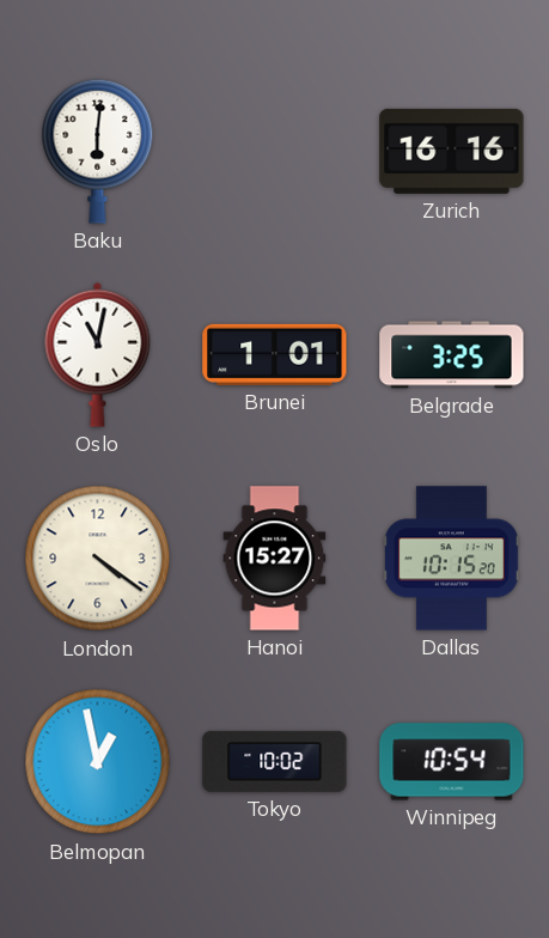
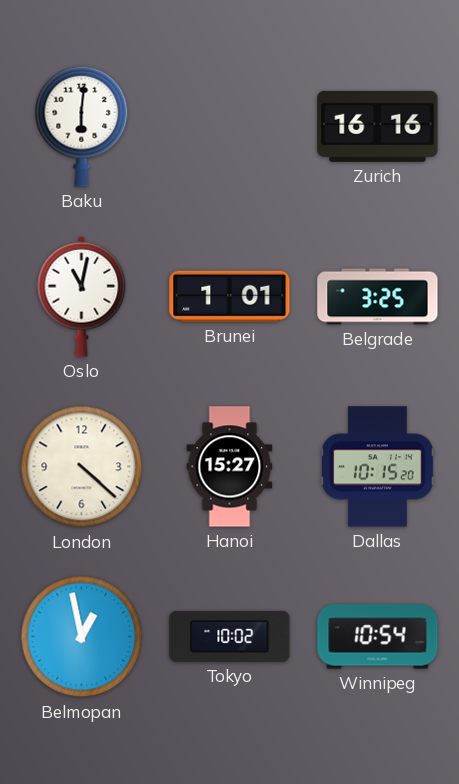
London: 4:21 -> 4:22
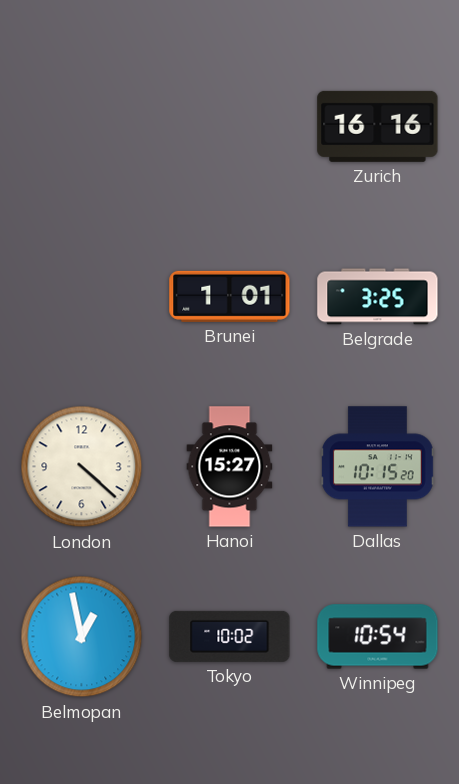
Baku: 6:01 -> none
Oslo: 11:02 -> none
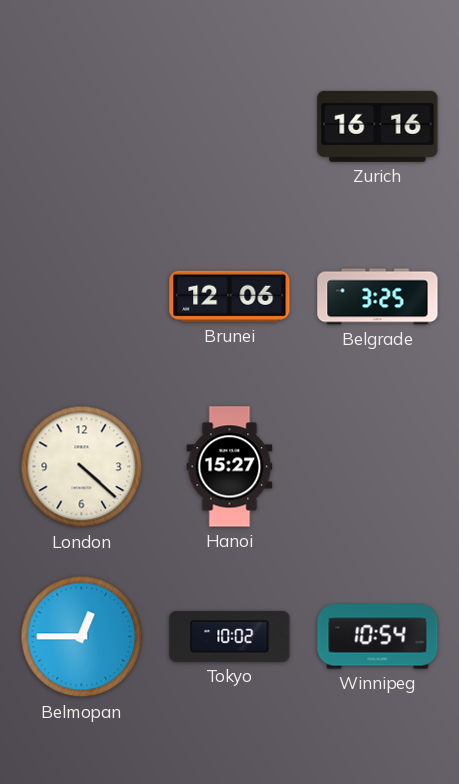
Brunei: 1:01 -> 12:06
Dallas: 10:15 -> none
Belmopan: 12:58 -> 12:45
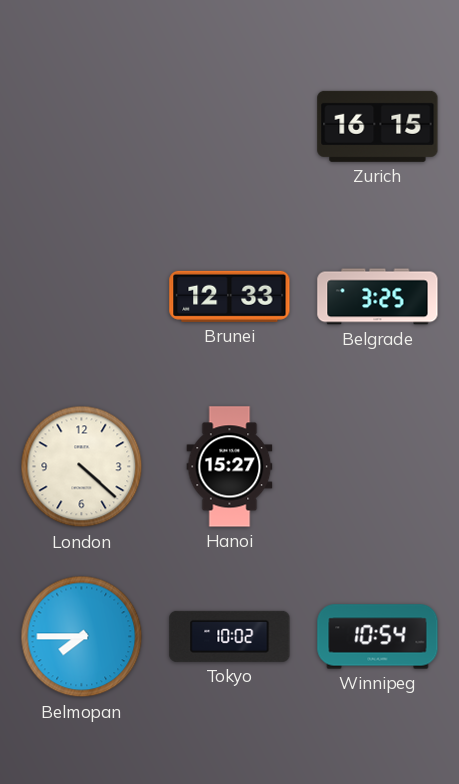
Zurich: 16:16 -> 16:15
Brunei: 12:06 -> 12:33
Belmopan: 12:45 -> 7:45
